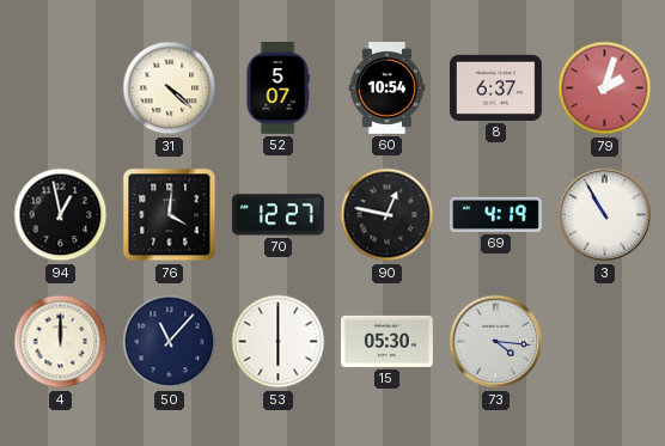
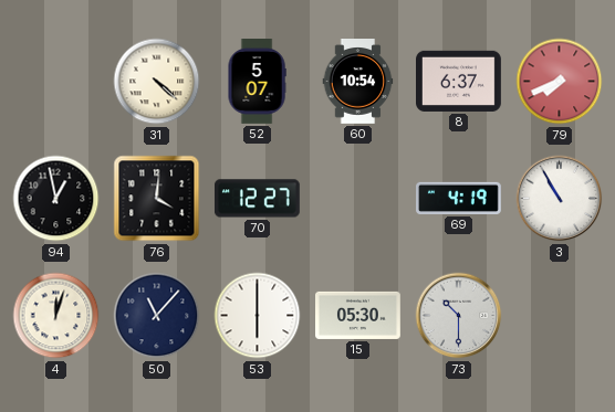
79: 2:03 -> 7:41
90: 12:47 -> none
4: 12:00 -> 12:03
73: 4:16 -> 10:30
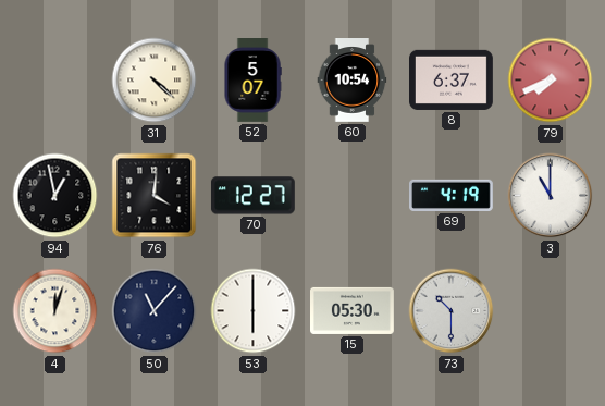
3: 10:55 -> 11:00
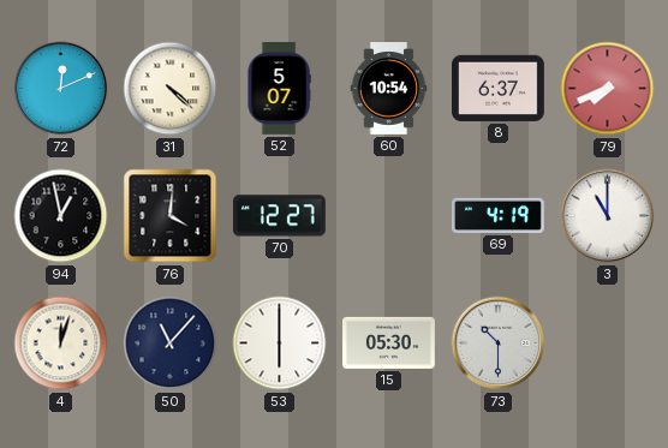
72: none -> 12:11
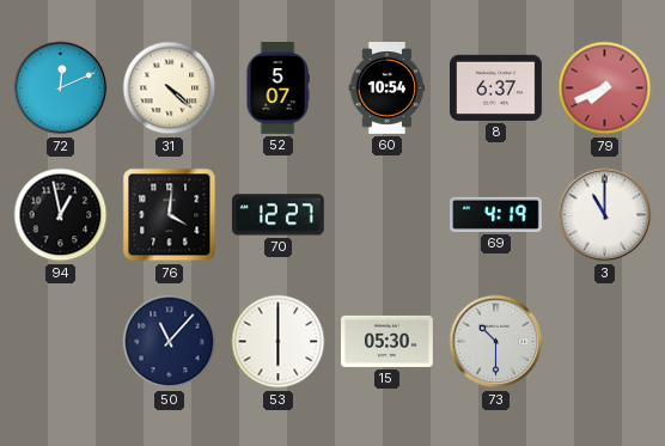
4: 12:03 -> none
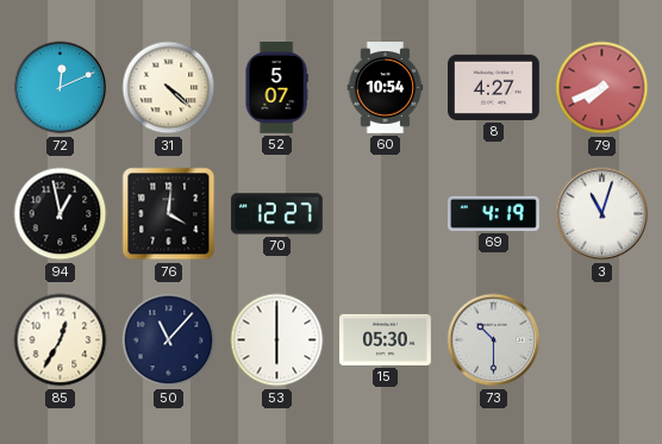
8: 6:37 -> 4:27
3: 11:00 -> 11:03
85: none -> 12:35
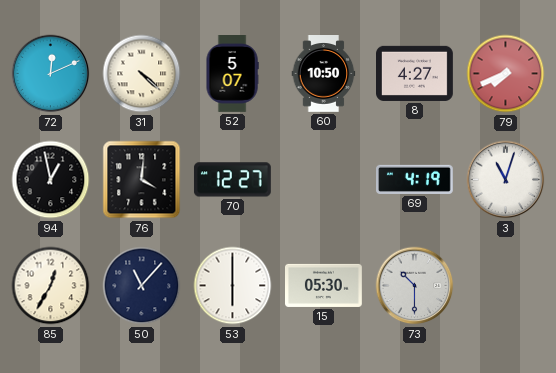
60: 10:54 -> 10:50
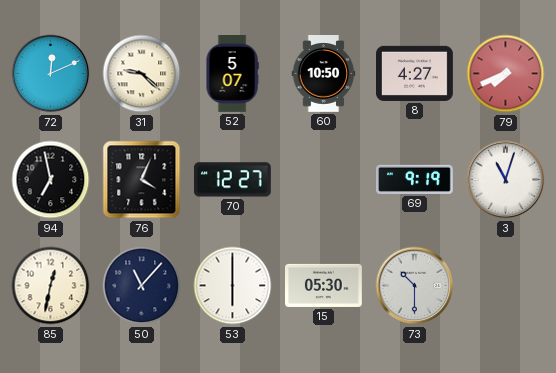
31: 4:22 -> 9:22
94: 12:58 -> 6:58
76: 4:01 -> 4:04
69: 4:19 -> 9:19
85: 12:35 -> 12:32
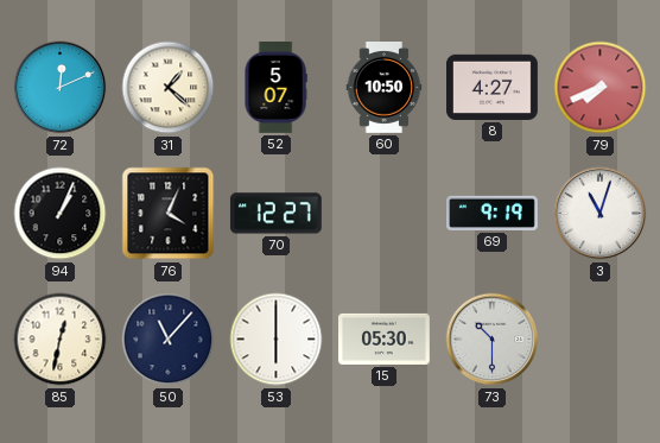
31: 9:22 -> 1:22
94: 6:58 -> 1:04
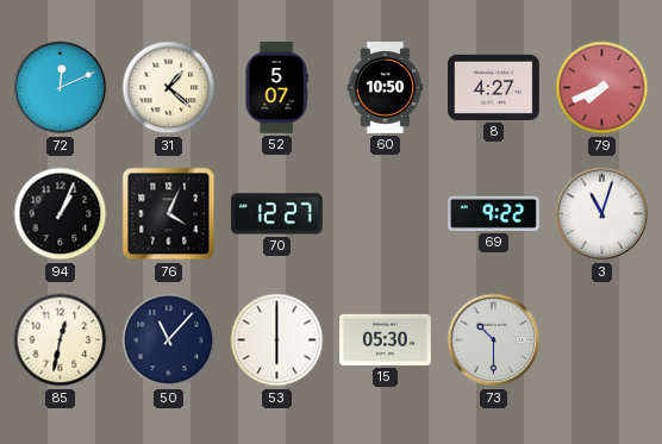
69: 9:19 -> 9:22
